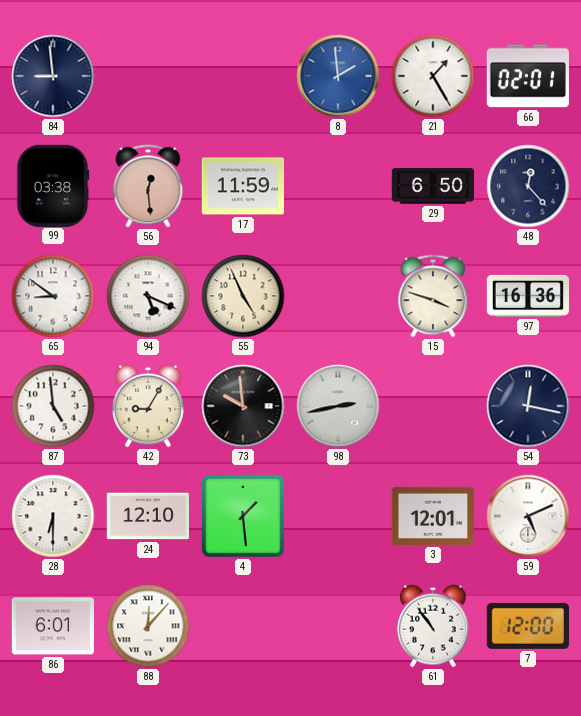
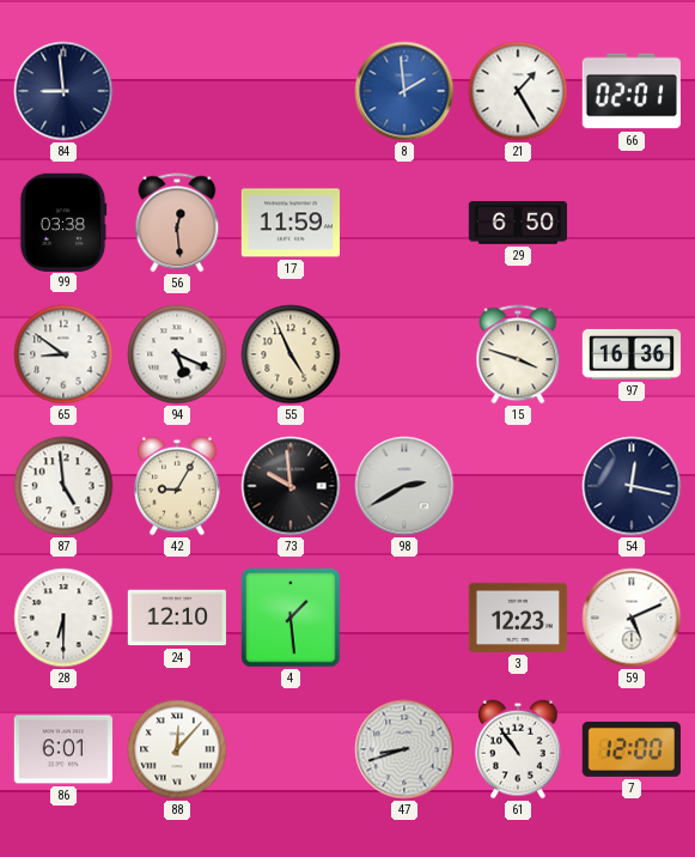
48: 12:23 -> none
98: 2:43 -> 2:40
3: 12:01 -> 12:23
47: none -> 8:42
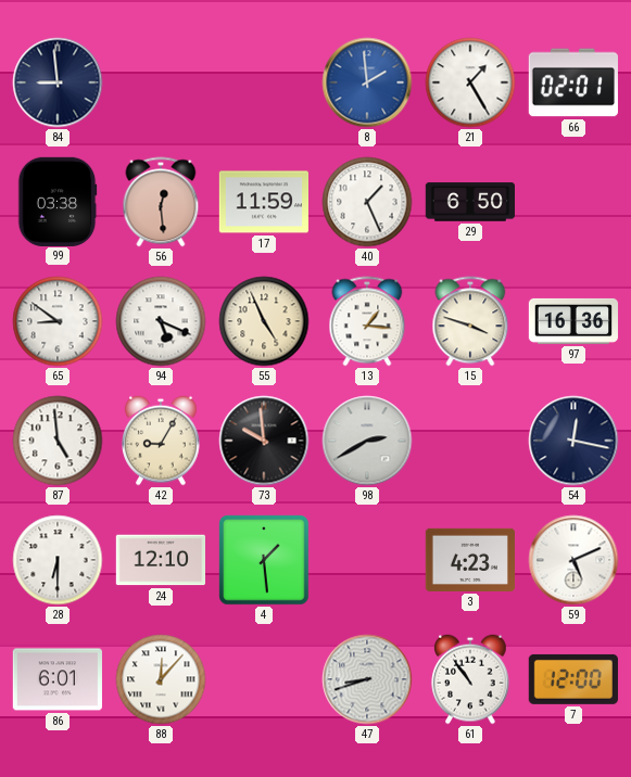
40: none -> 1:26
13: none -> 1:16
3: 12:23 -> 4:23
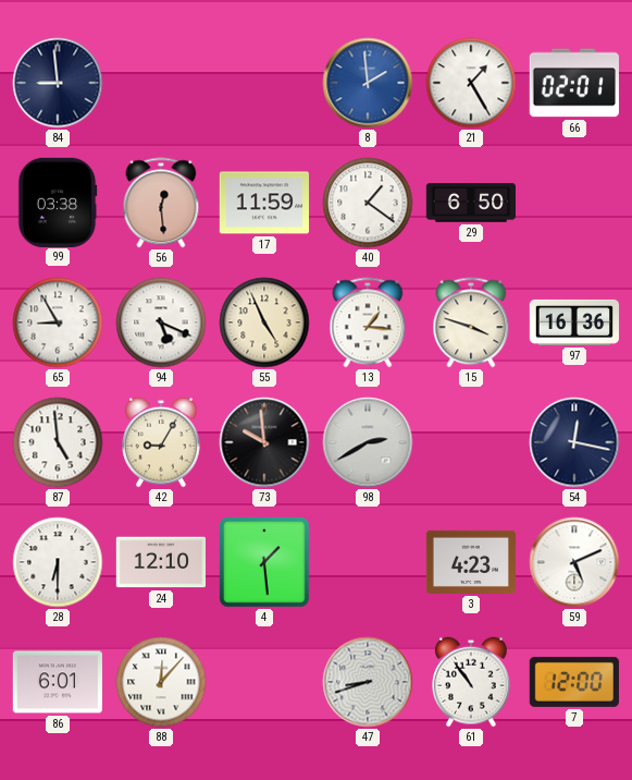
40: 1:26 -> 1:21
65: 8:51 -> 8:55
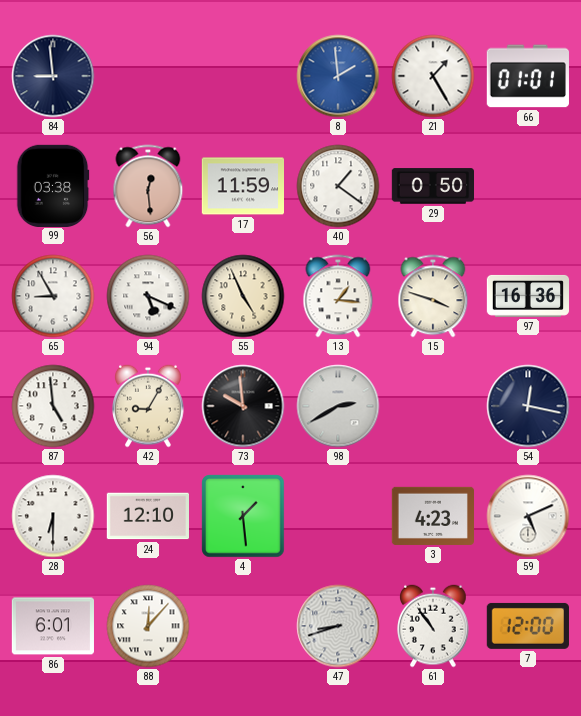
66: 02:01 -> 01:01
29: 6:50 -> 0:50
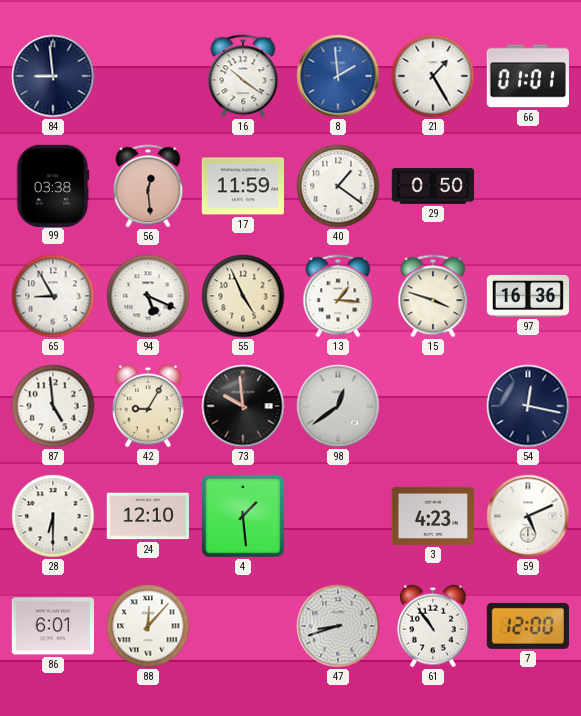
16: none -> 10:21
98: 2:40 -> 12:39
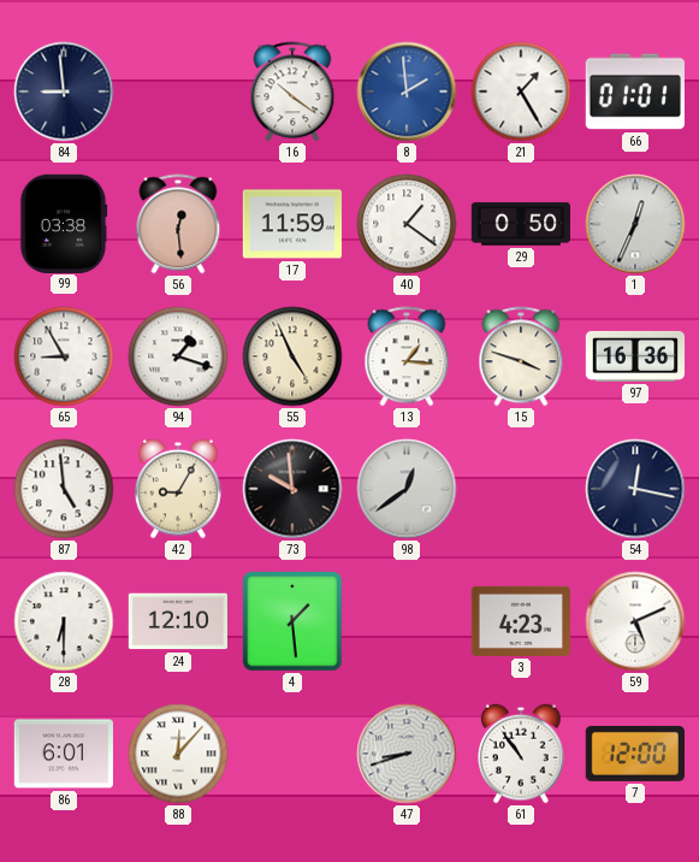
1: none -> 12:34
94: 5:19 -> 1:18
